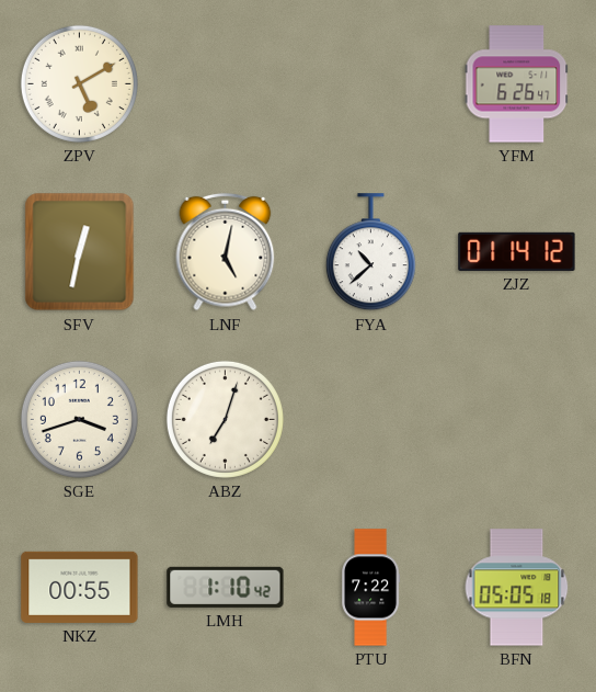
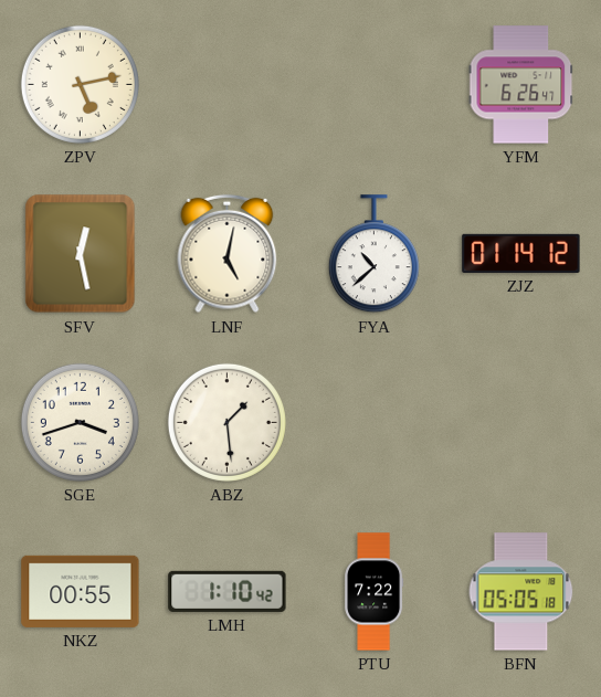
ZPV: 5:10 -> 5:13
SFV: 12:32 -> 12:28
ABZ: 7:03 -> 1:29
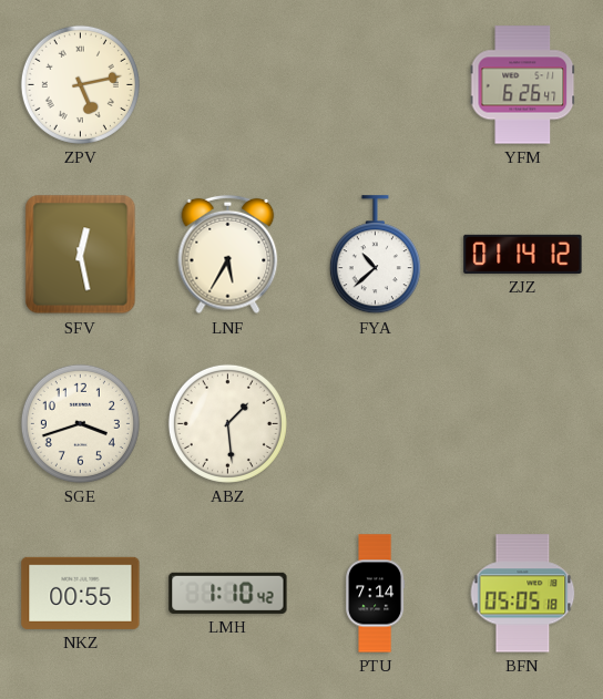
LNF: 5:02 -> 5:35
PTU: 7:22 -> 7:14
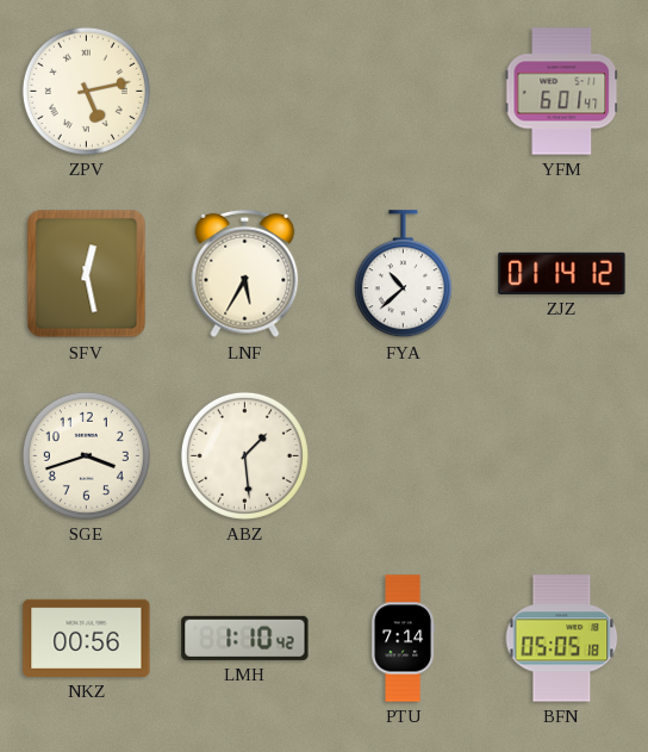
YFM: 6:26 -> 6:01
NKZ: 00:55 -> 00:56
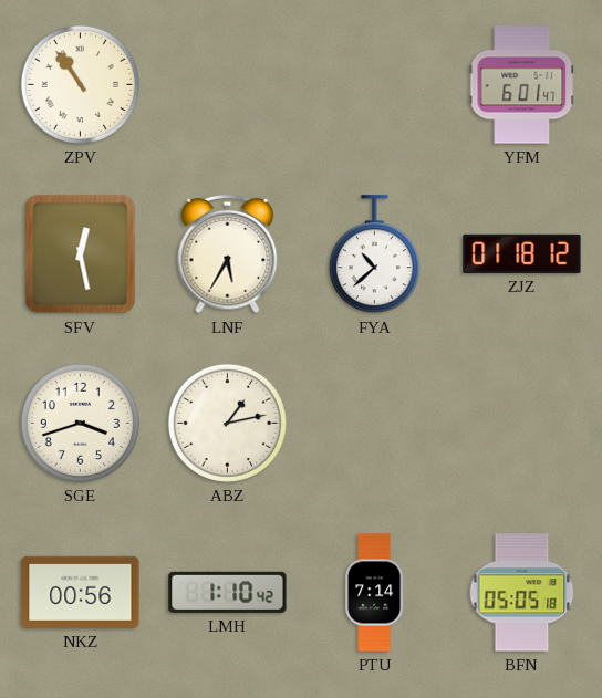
ZPV: 5:13 -> 10:54
ZJZ: 01:14 -> 01:18
ABZ: 1:29 -> 1:13
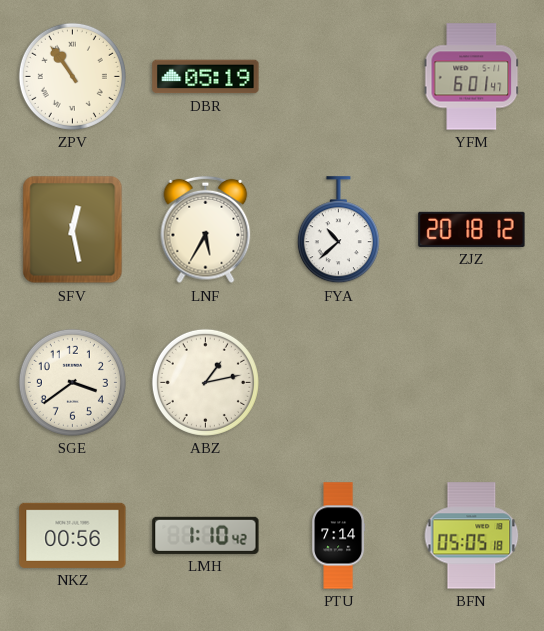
DBR: none -> 05:19
ZJZ: 01:18 -> 20:18
SGE: 3:42 -> 3:39
